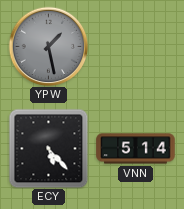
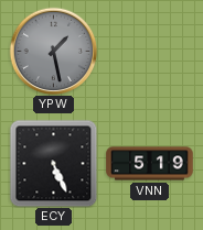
ECY: 5:23 -> 5:26
VNN: 5:14 -> 5:19
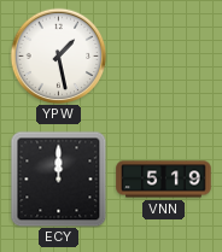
YPW dial: grey -> white
ECY: 5:26 -> 12:00
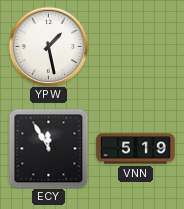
ECY: 12:00 -> 11:55
